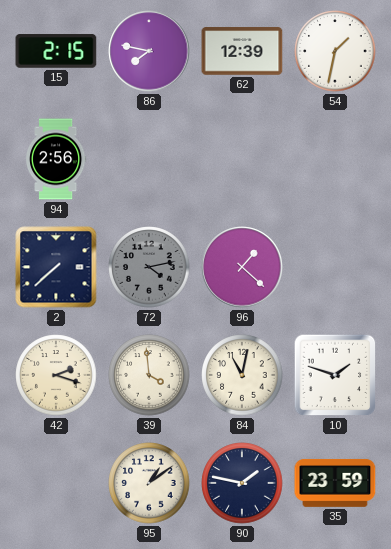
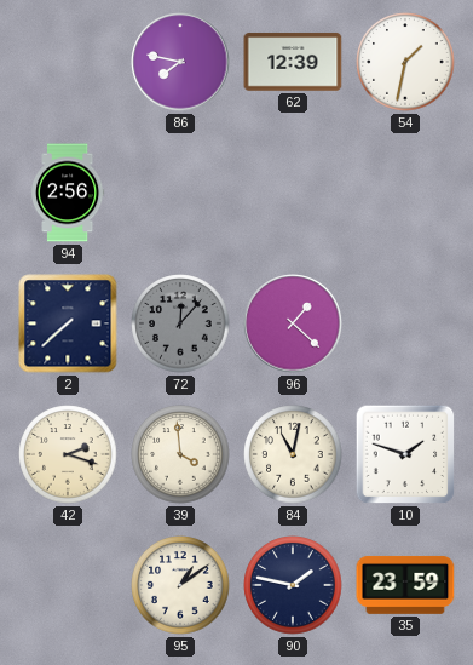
15: 2:15 -> none
72: 4:13 -> 12:07
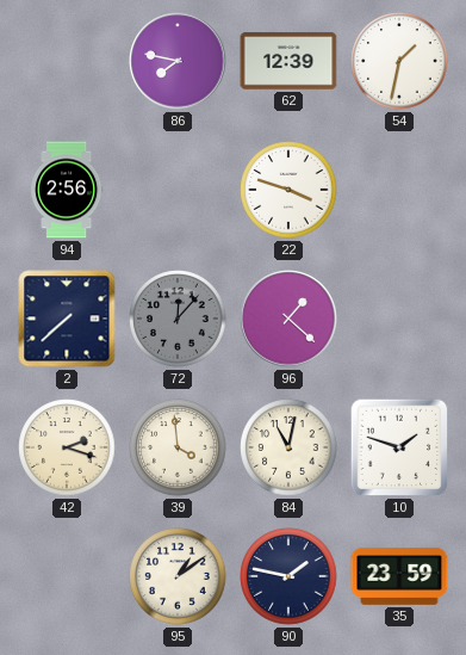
22: none -> 3:48
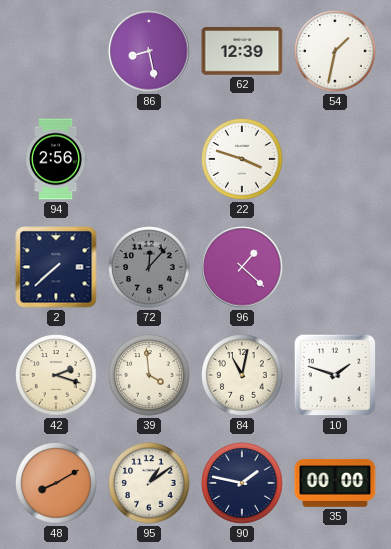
86: 7:47 -> 8:28
48: none -> 8:10
35: 23:59 -> 00:00
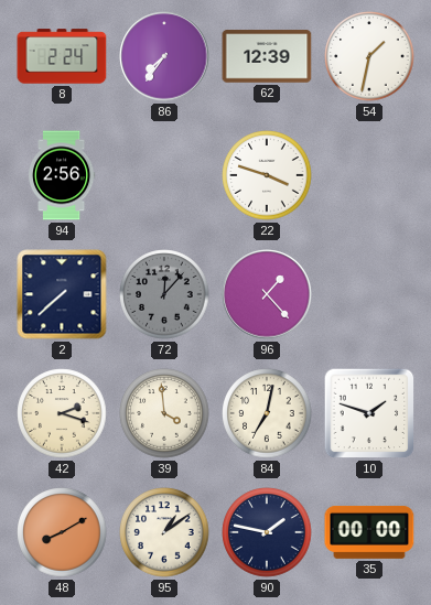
8: none -> 2:24
86: 8:28 -> 7:36
96: 1:22 -> 1:23
84: 11:02 -> 7:02
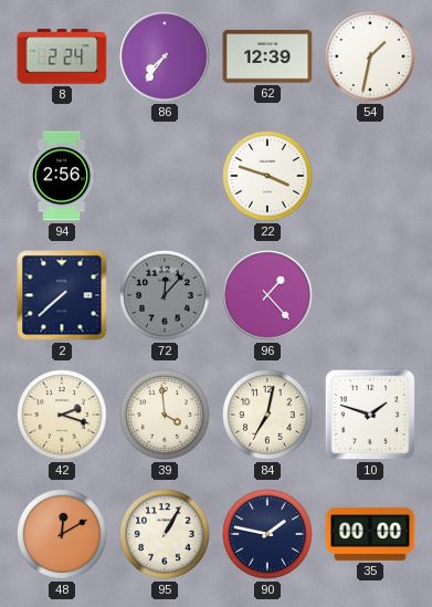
48: 8:10 -> 12:10
95: 1:09 -> 1:05
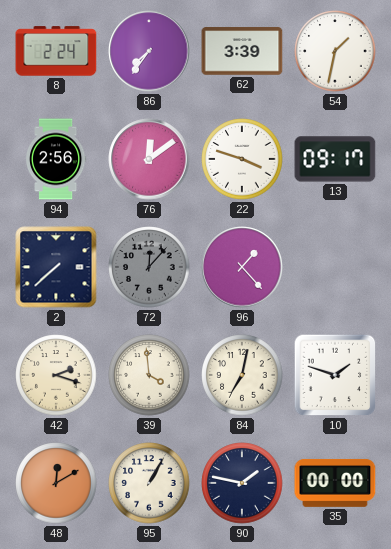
62: 12:39 -> 3:39
76: none -> 12:09
13: none -> 09:17
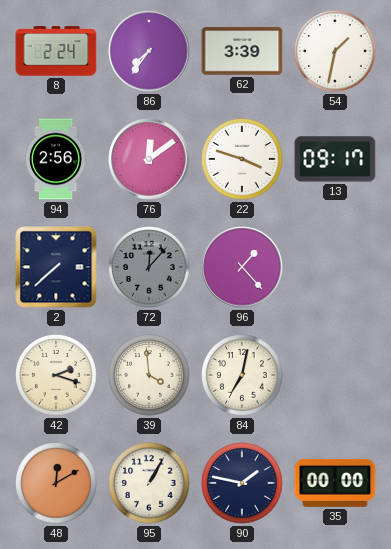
10: 1:48 -> none
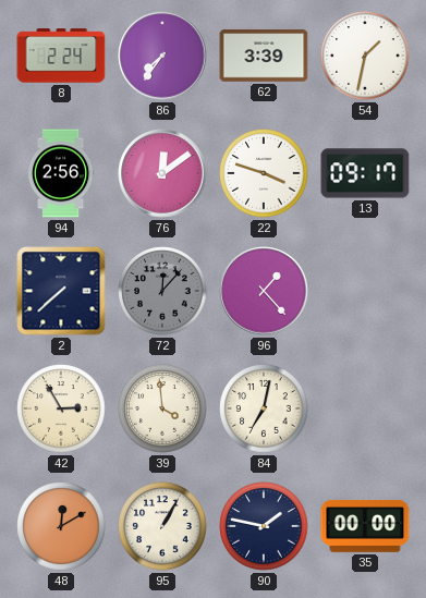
42: 2:18 -> 2:55
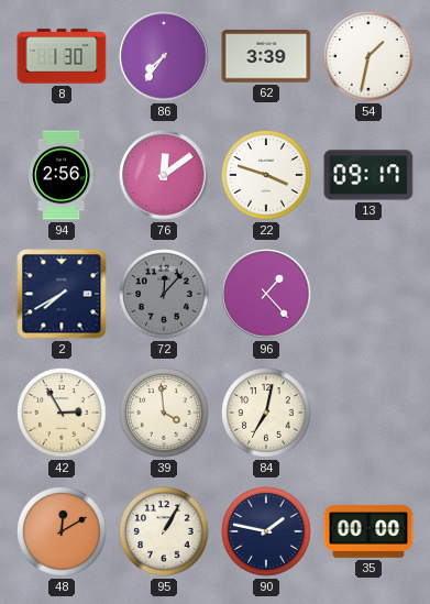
8: 2:24 -> 1:30
2: 7:38 -> 7:40
